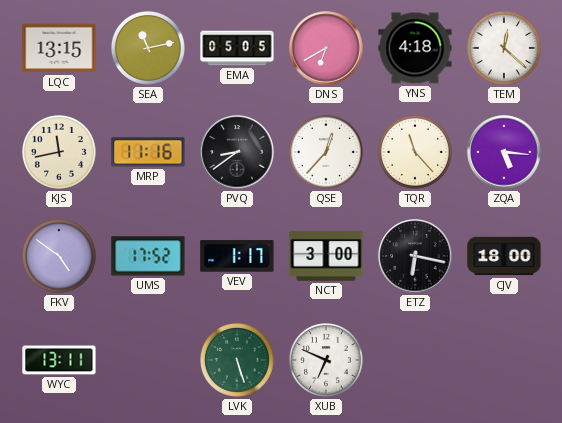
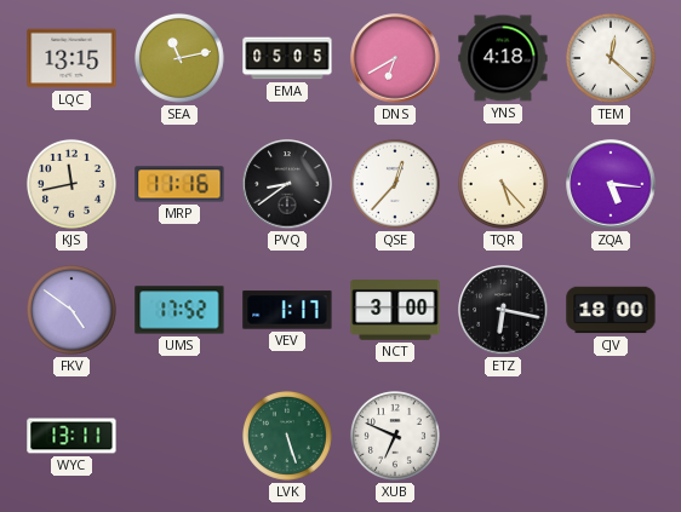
TQR: 11:23 -> 5:23
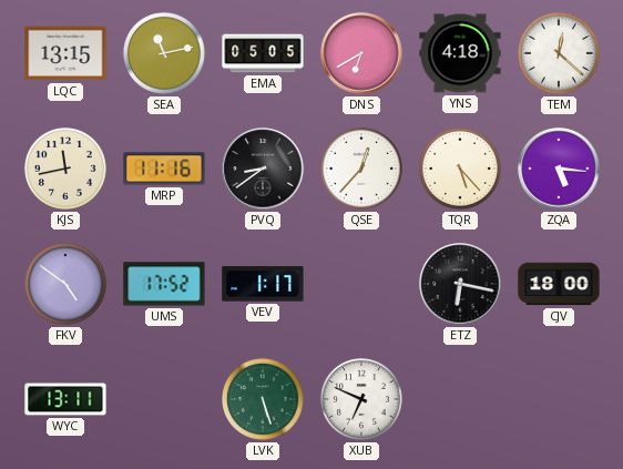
NCT: 3:00 -> none
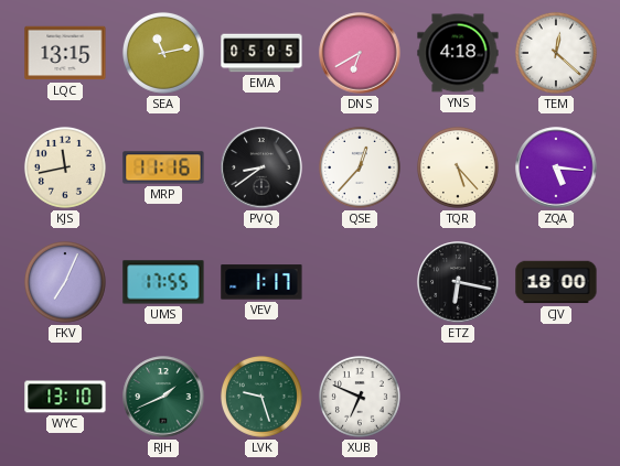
FKV: 4:51 -> 7:04
UMS: 17:52 -> 17:55
WYC: 13:11 -> 13:10
RJH: none -> 1:41
LVK: 5:27 -> 9:27
